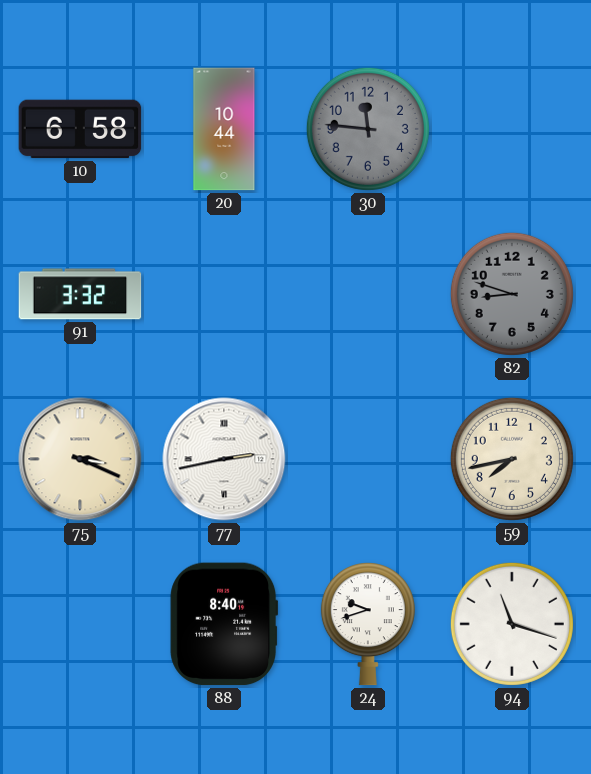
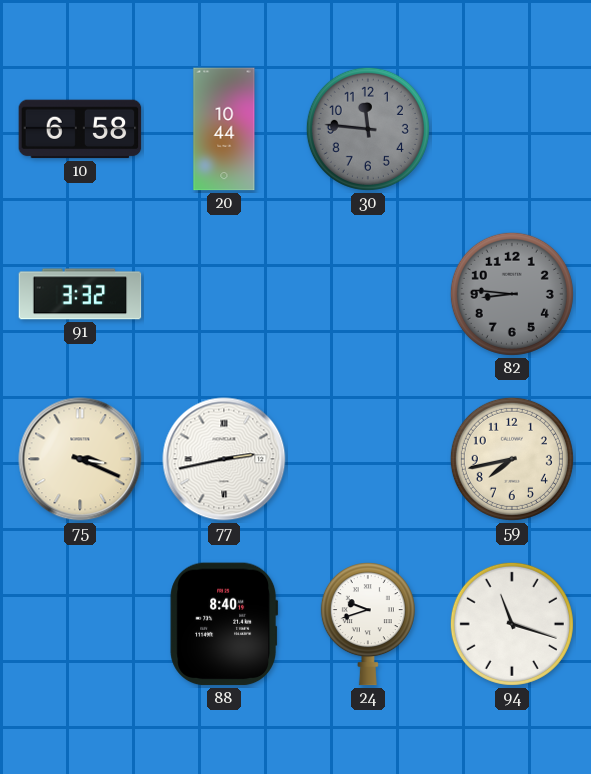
82: 8:48 -> 8:46
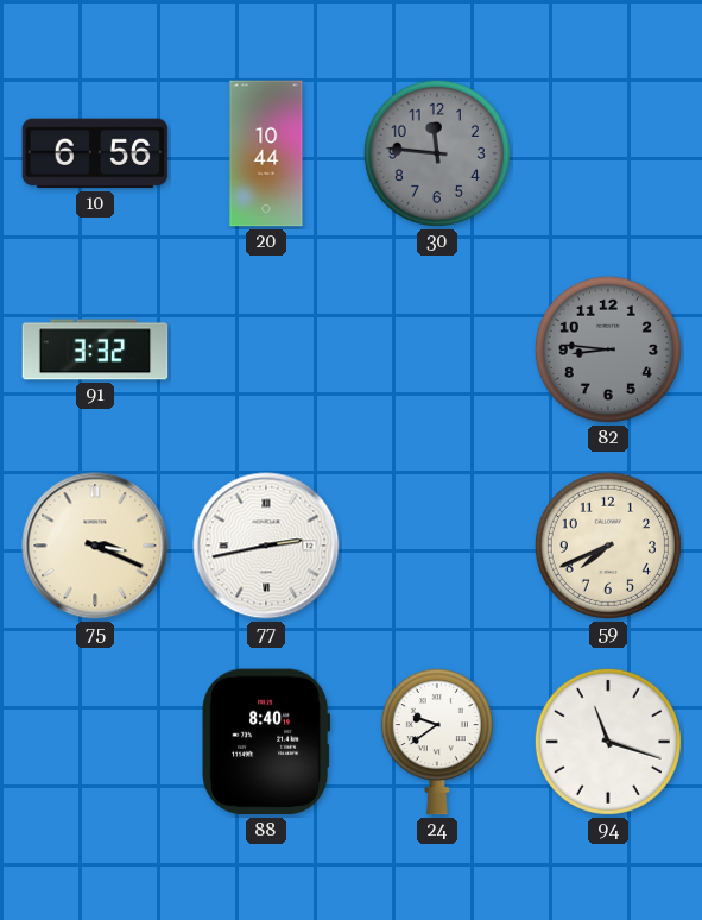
10: 6:58 -> 6:56
59: 7:43 -> 7:41
24: 9:42 -> 9:39
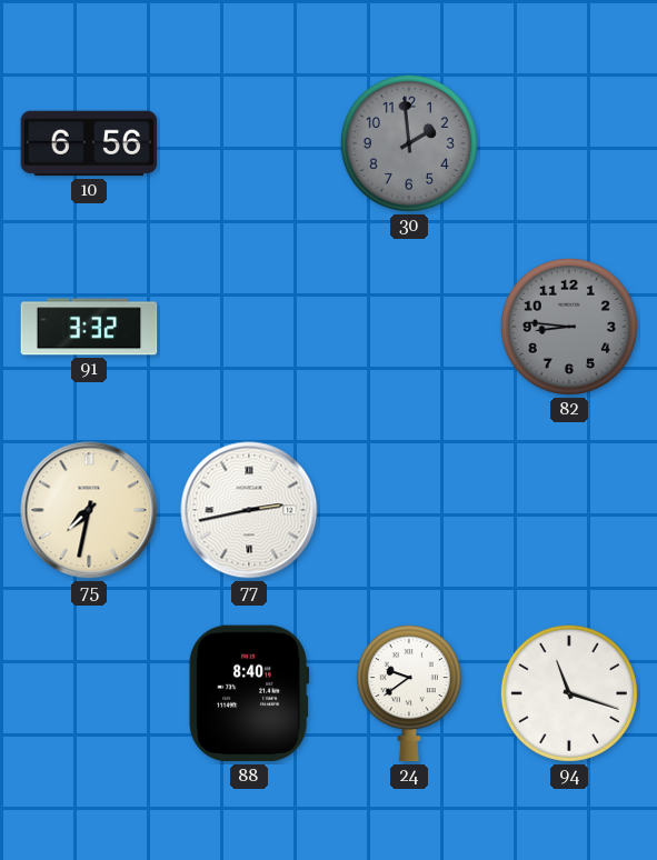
20: 10:44 -> none
30: 11:46 -> 1:59
75: 3:19 -> 7:32
59: 7:41 -> none
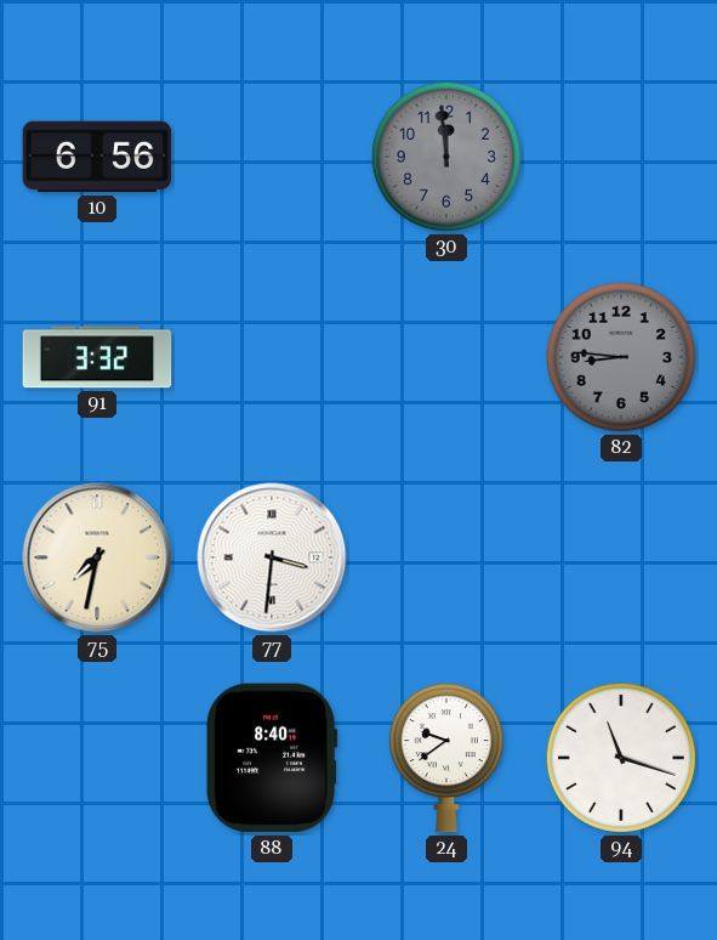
30: 1:59 -> 11:59
77: 2:43 -> 3:31
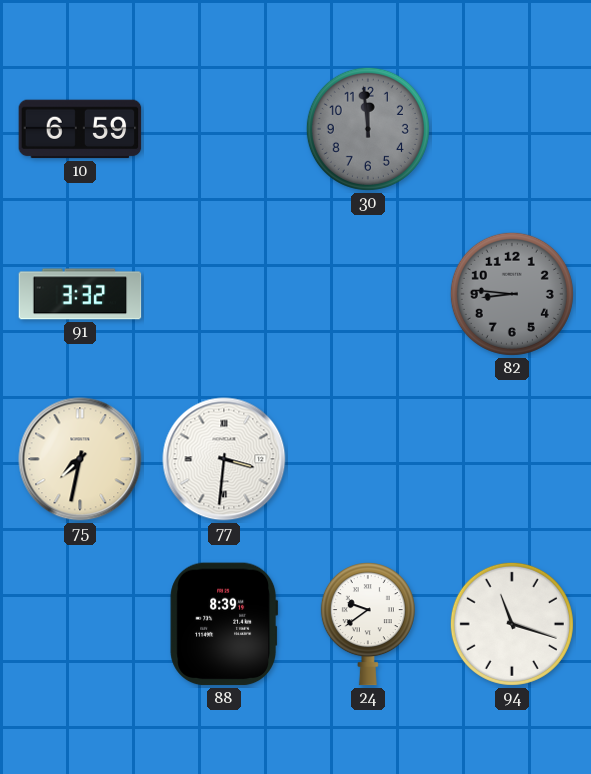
10: 6:56 -> 6:59
88: 8:40 -> 8:39
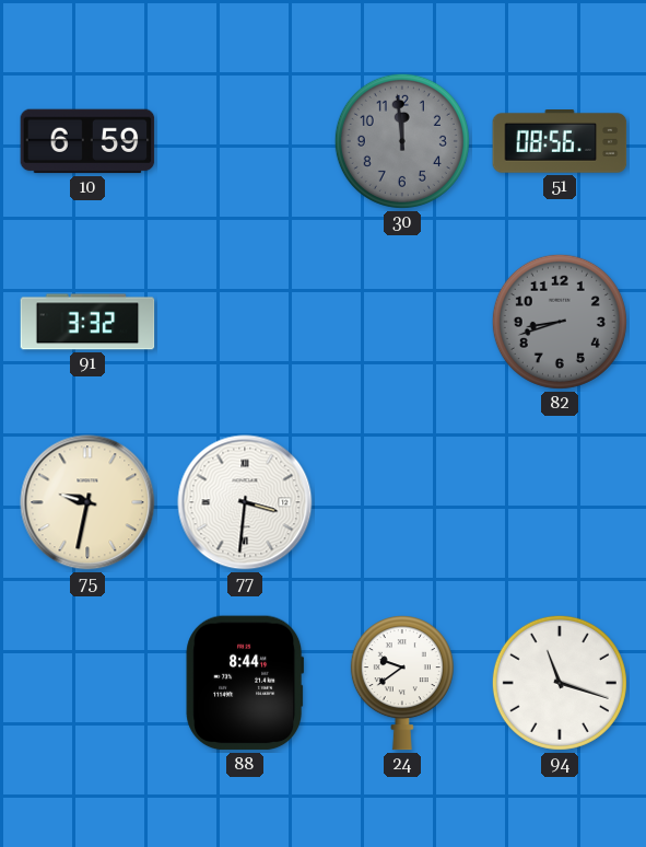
51: none -> 08:56
82: 8:46 -> 8:42
75: 7:32 -> 9:32
88: 8:39 -> 8:44
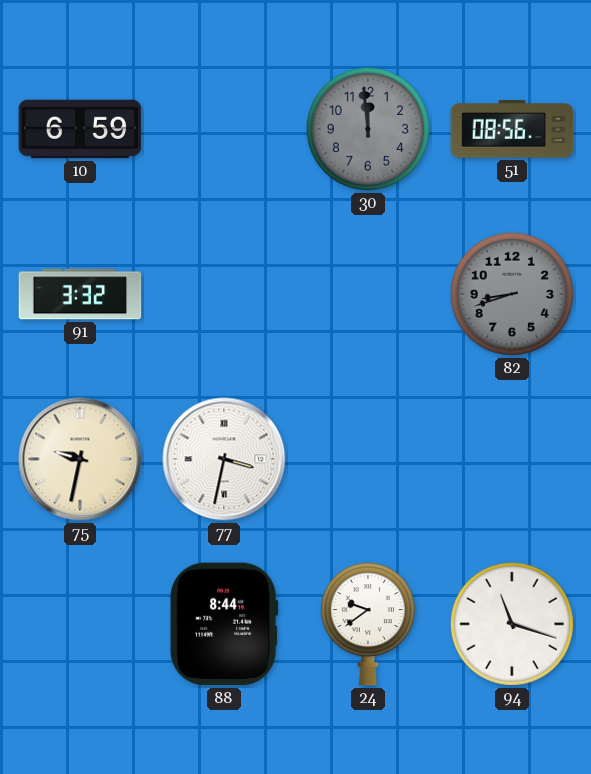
77: 3:31 -> 3:32
